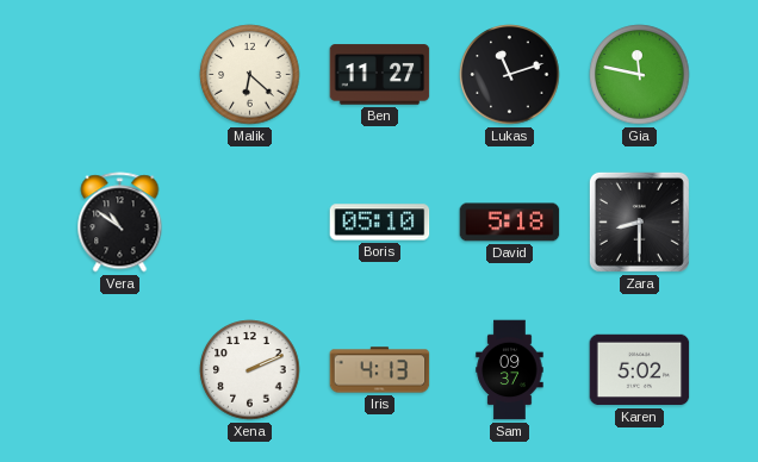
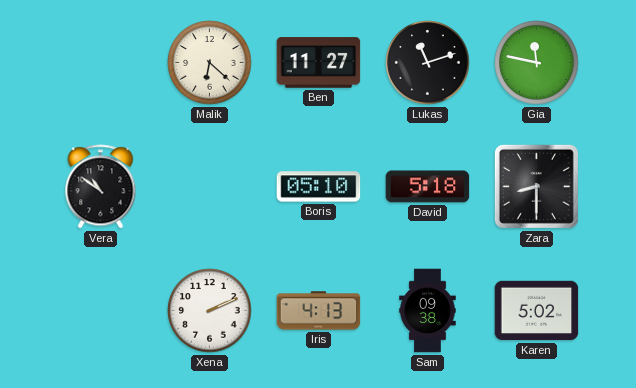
Sam: 09:37 -> 09:38
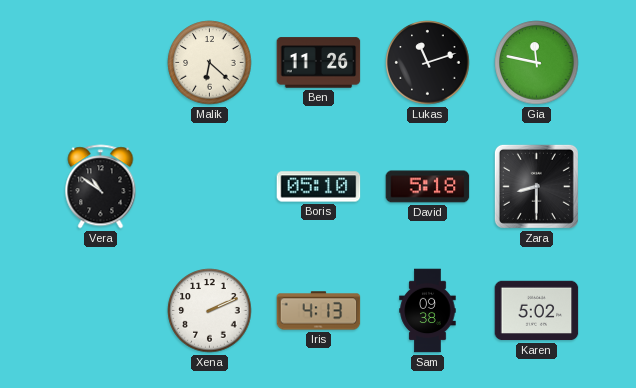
Ben: 11:27 -> 11:26
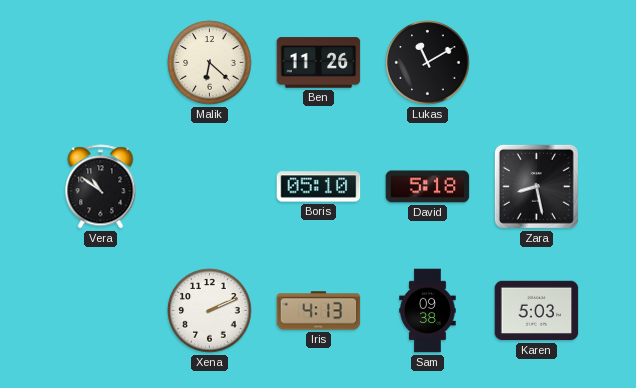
Lukas: 11:12 -> 11:10
Gia: 11:47 -> none
Zara: 8:30 -> 8:28
Karen: 5:02 -> 5:03
